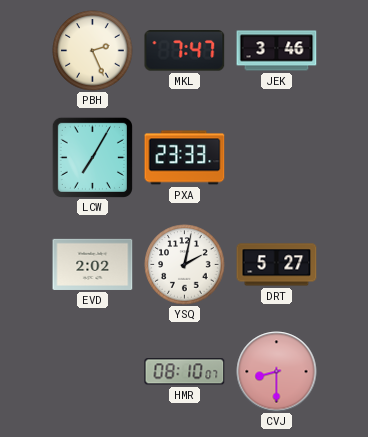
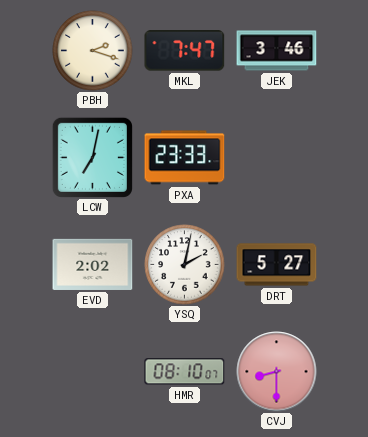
PBH: 2:26 -> 2:18
LCW: 7:05 -> 7:02
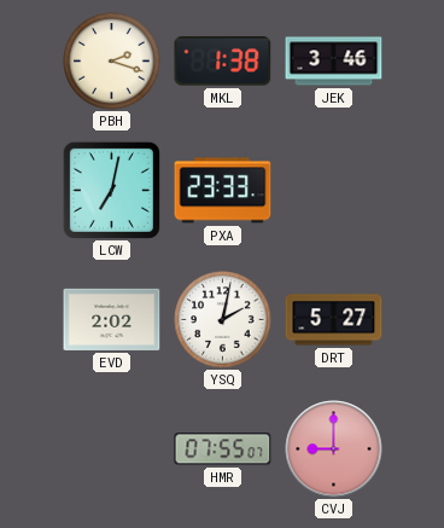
MKL: 7:47 -> 1:38
HMR: 08:10 -> 07:55
CVJ: 8:30 -> 9:00
